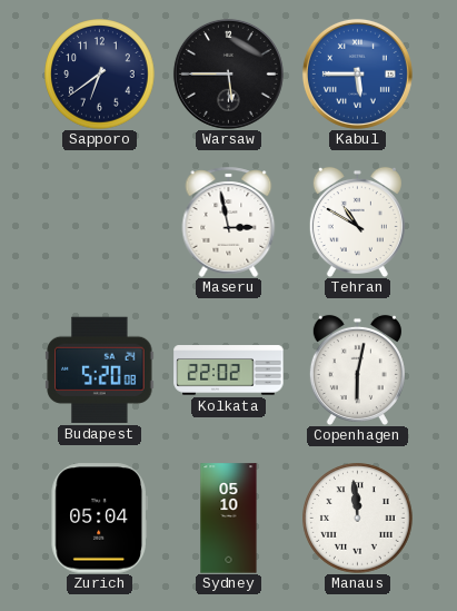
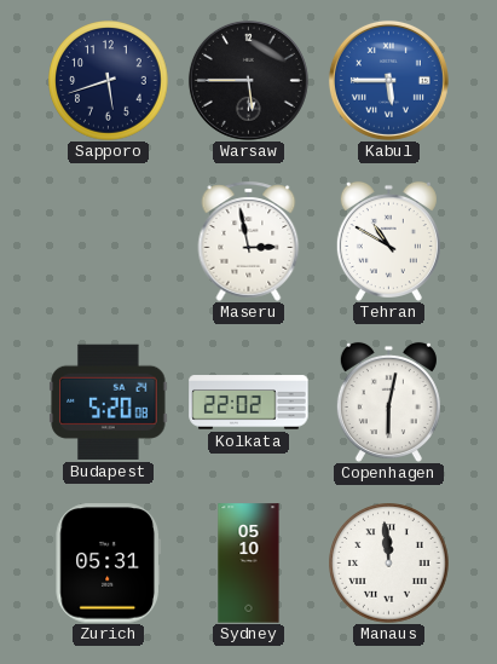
Sapporo: 6:39 -> 5:42
Zurich: 05:04 -> 05:31
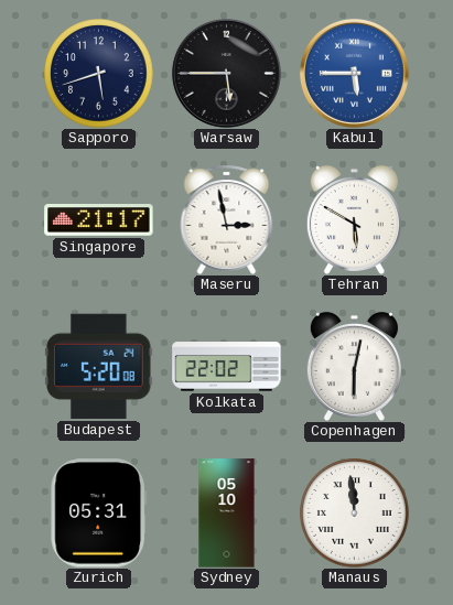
Singapore: none -> 21:17
Tehran: 10:50 -> 5:50
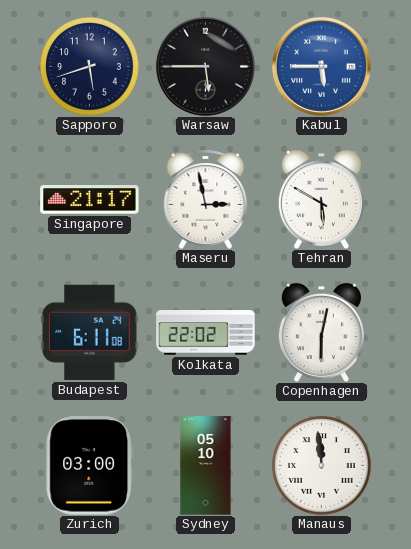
Budapest: 5:20 -> 6:11
Zurich: 05:31 -> 03:00
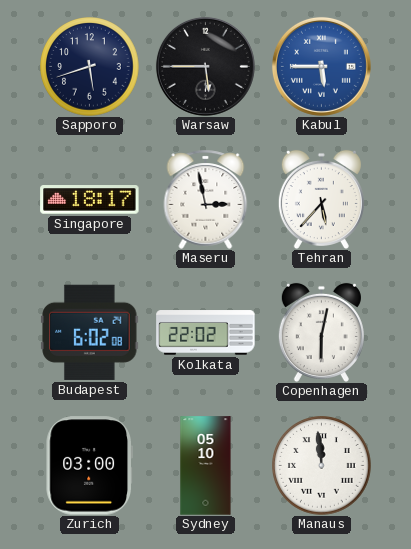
Singapore: 21:17 -> 18:17
Tehran: 5:50 -> 5:37
Budapest: 6:11 -> 6:02
